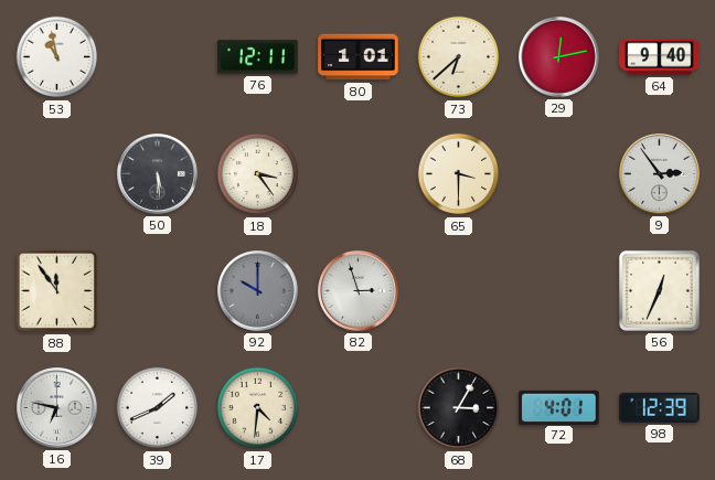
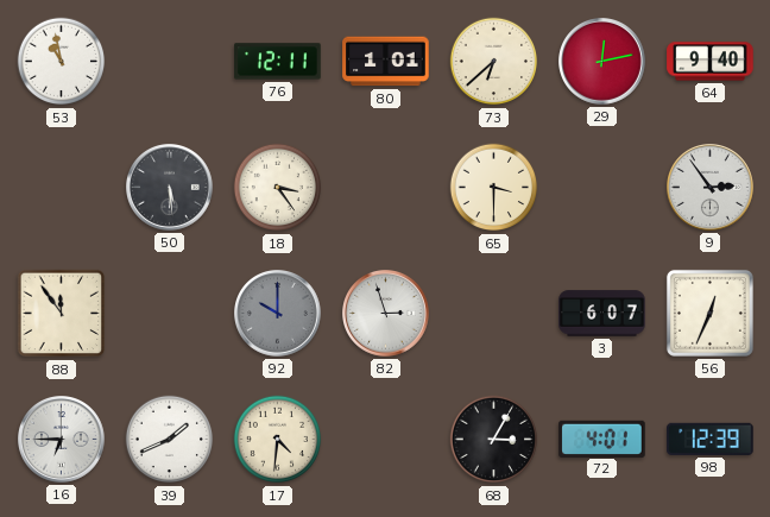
3: none -> 6:07
16: 6:47 -> 6:45
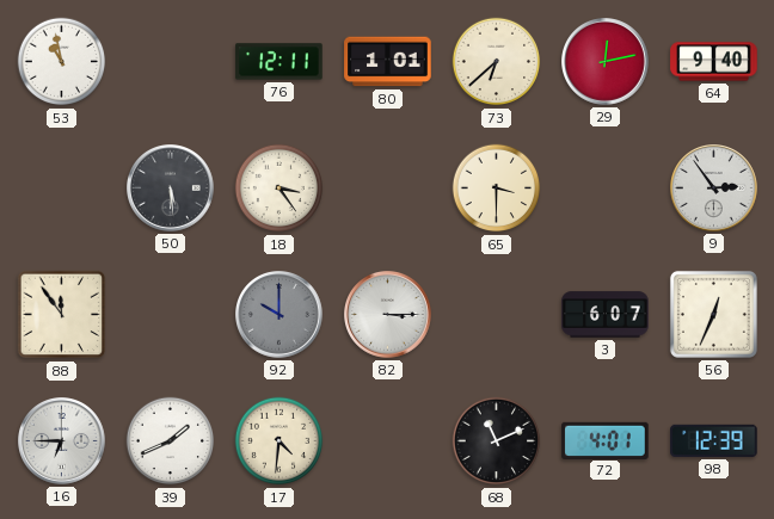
82: 2:57 -> 3:15
68: 3:05 -> 11:11
